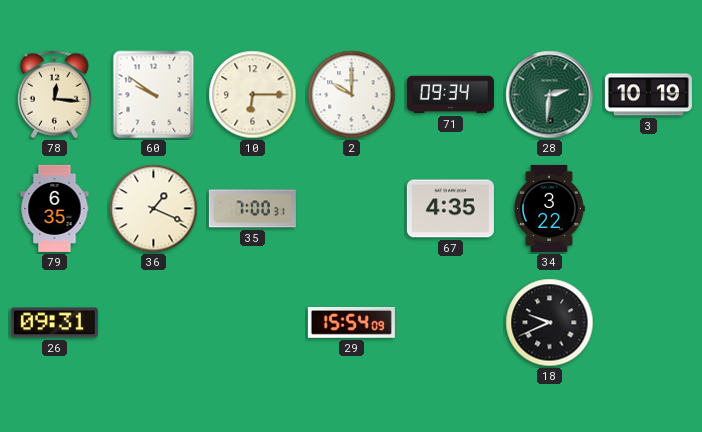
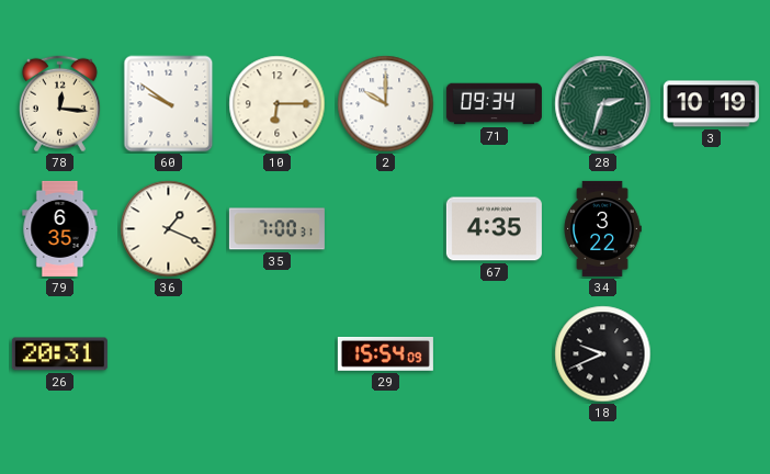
28: 2:31 -> 2:33
26: 09:31 -> 20:31
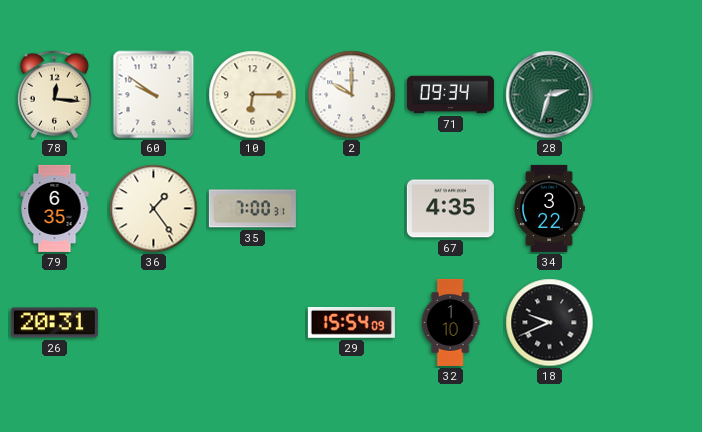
3: 10:19 -> none
36: 1:19 -> 1:24
32: none -> 1:10
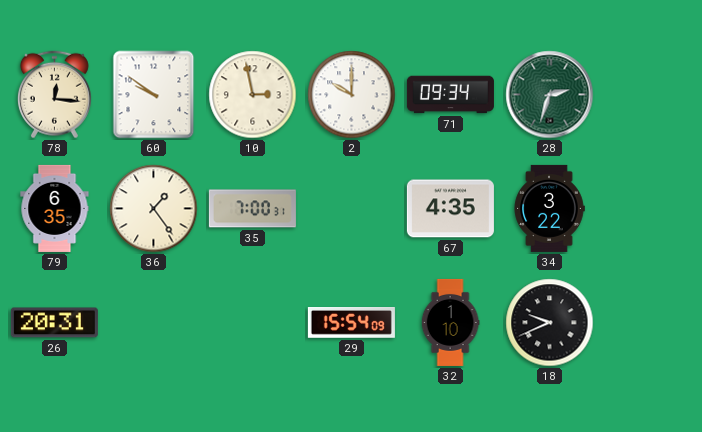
10: 6:15 -> 2:58
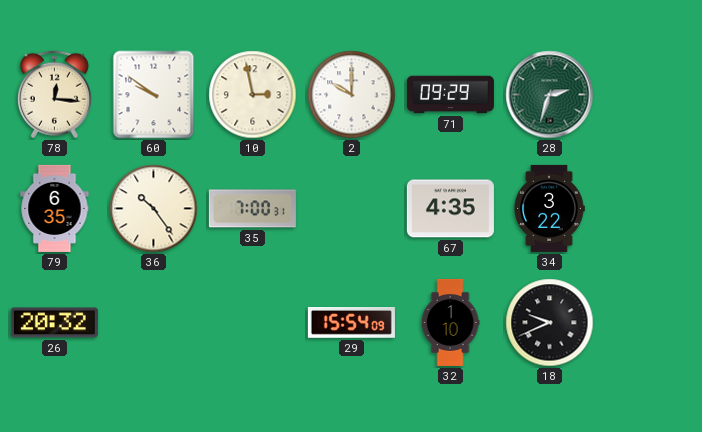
71: 09:34 -> 09:29
36: 1:24 -> 10:24
26: 20:31 -> 20:32
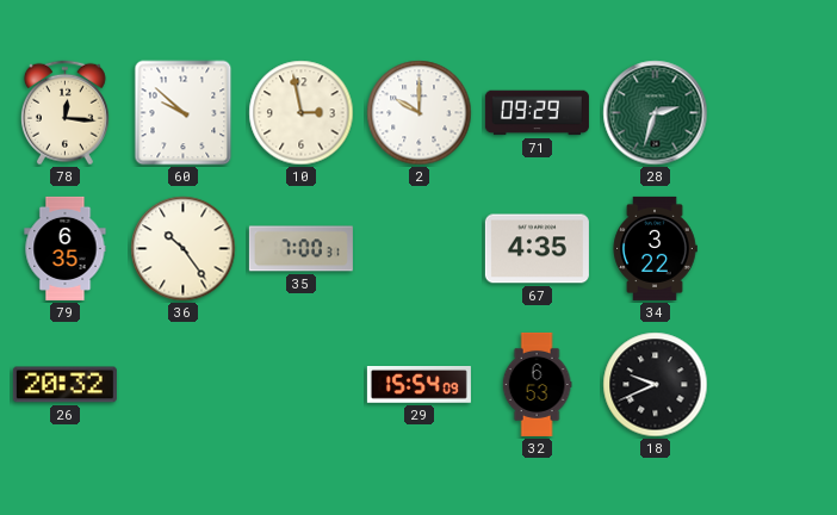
60: 9:51 -> 9:52
32: 1:10 -> 6:53
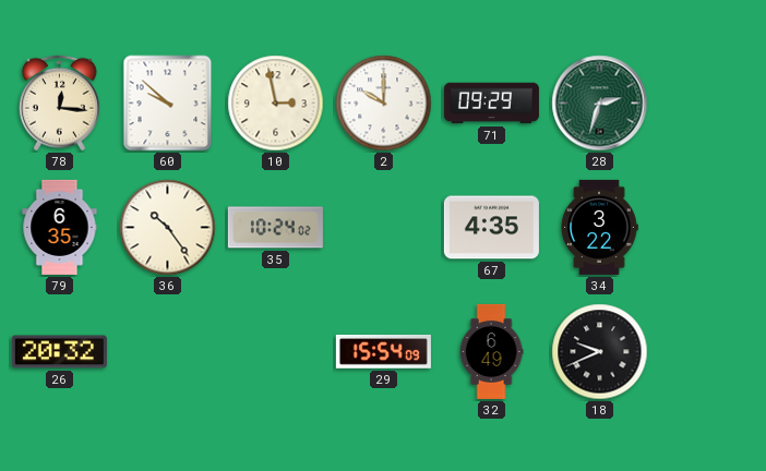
35: 7:00 -> 10:24
32: 6:53 -> 6:49
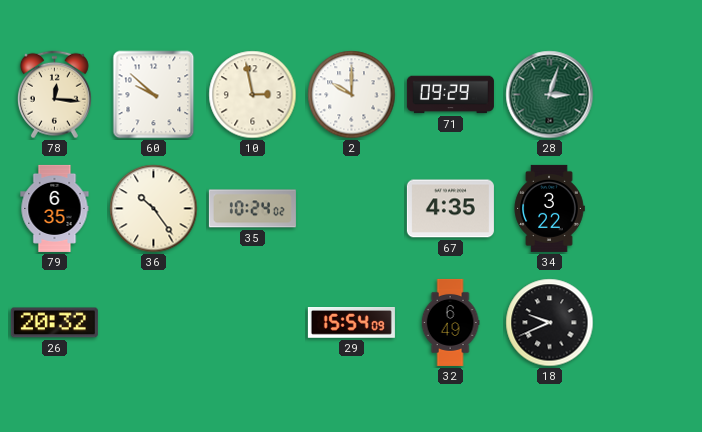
28: 2:33 -> 3:03
